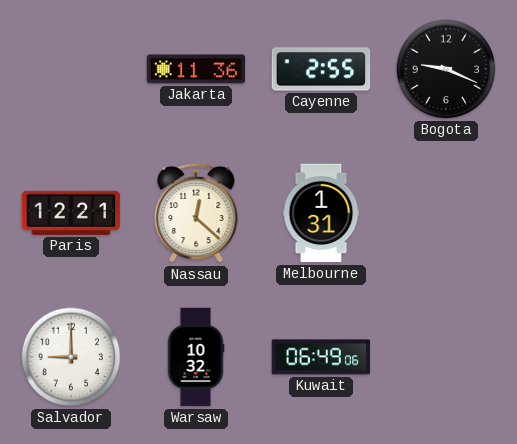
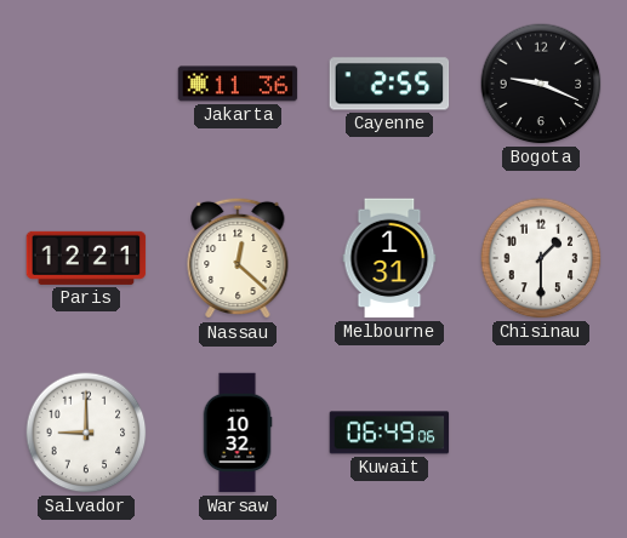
Chisinau: none -> 1:30
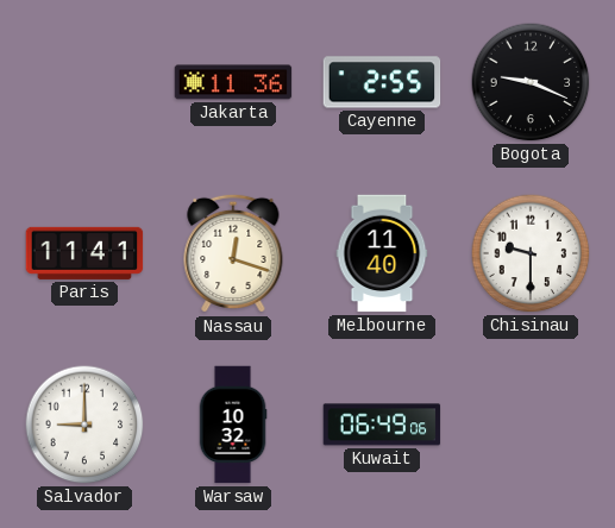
Paris: 12:21 -> 11:41
Nassau: 12:22 -> 12:18
Melbourne: 1:31 -> 11:40
Chisinau: 1:30 -> 9:30
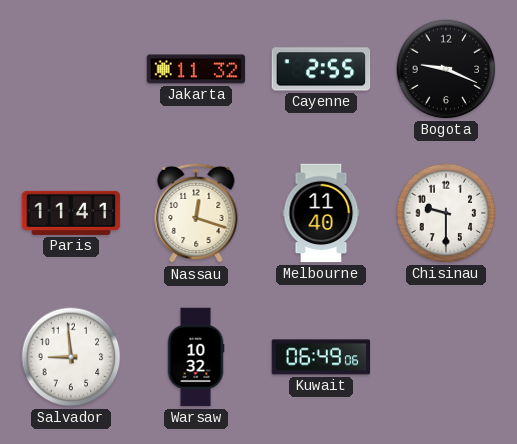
Jakarta: 11:36 -> 11:32
Salvador: 9:00 -> 8:59
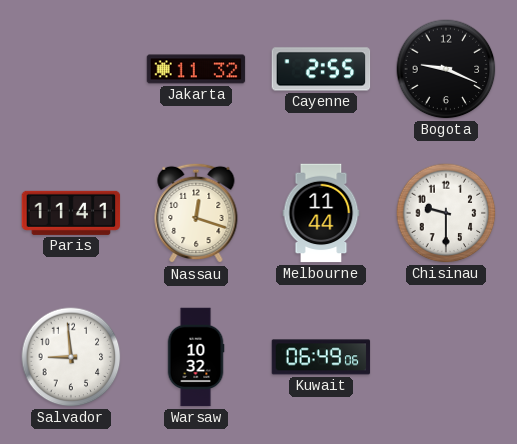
Melbourne: 11:40 -> 11:44
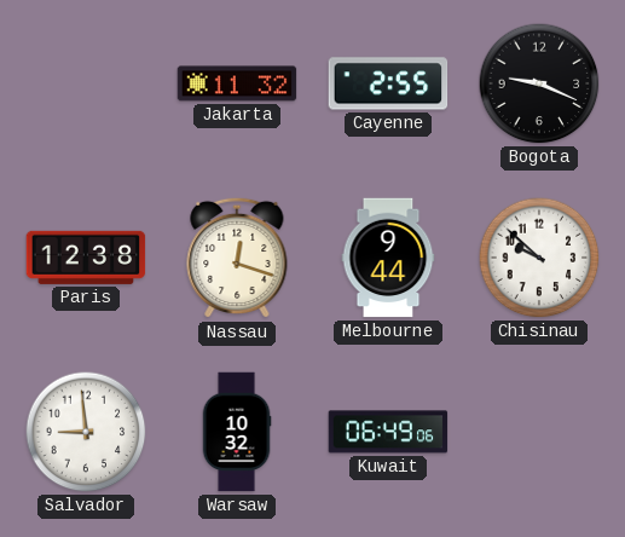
Paris: 11:41 -> 12:38
Melbourne: 11:44 -> 9:44
Chisinau: 9:30 -> 9:52
